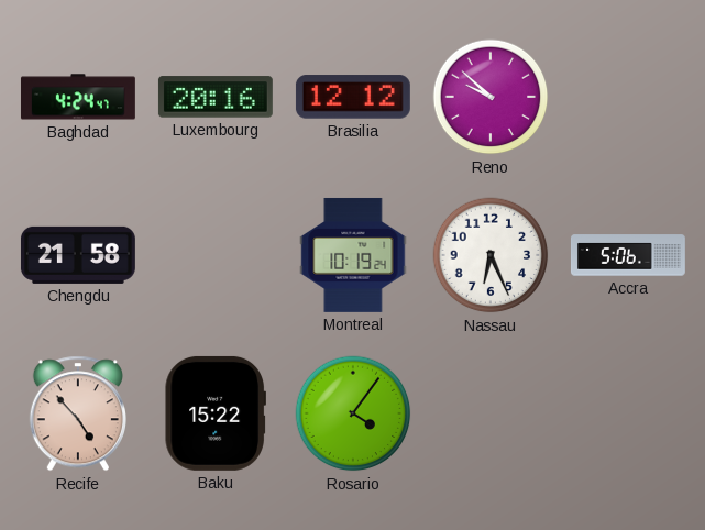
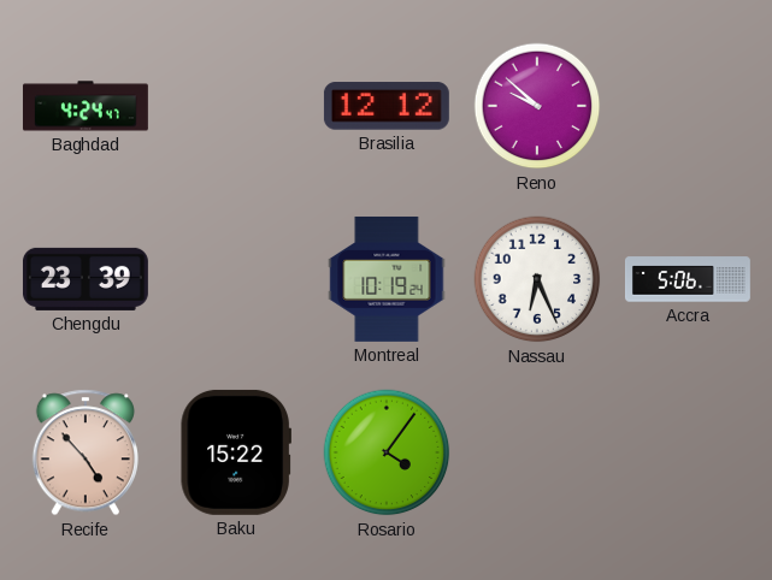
Luxembourg: 20:16 -> none
Chengdu: 21:58 -> 23:39
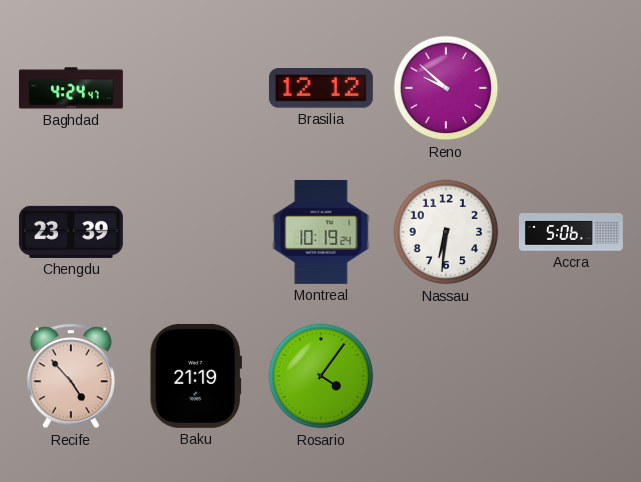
Nassau: 6:26 -> 6:31
Baku: 15:22 -> 21:19
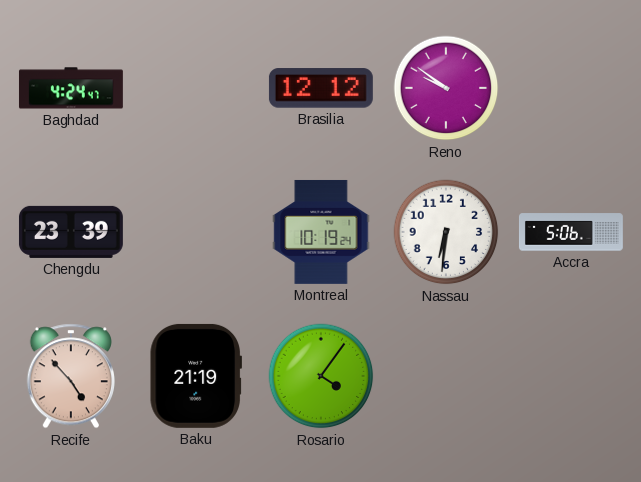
Reno: 9:52 -> 9:51
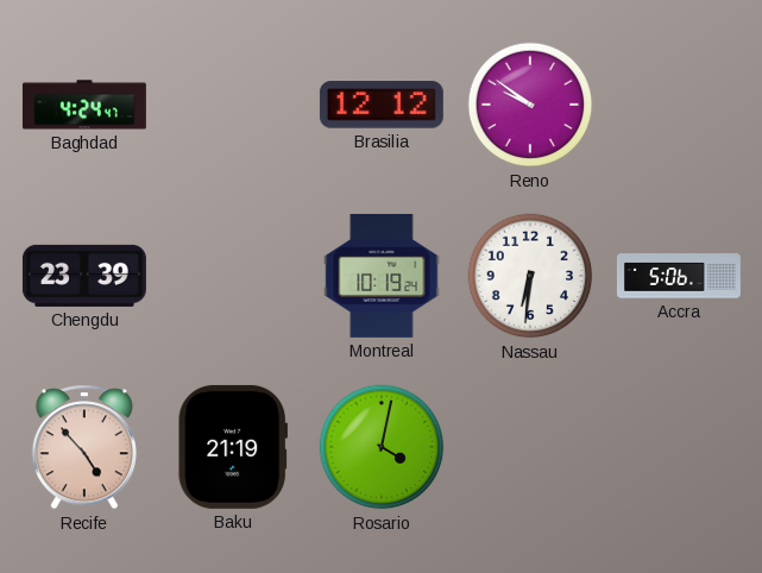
Rosario: 4:06 -> 4:02
